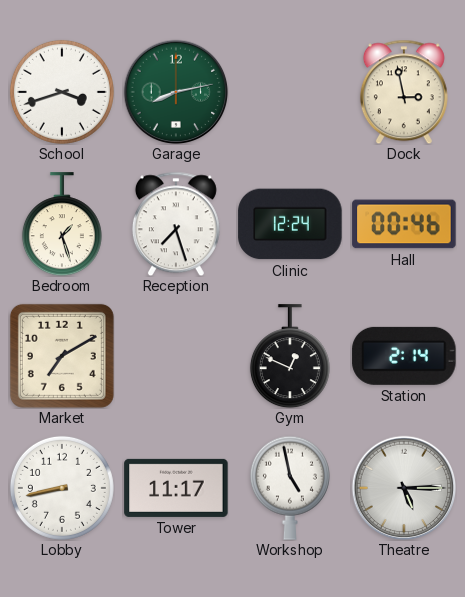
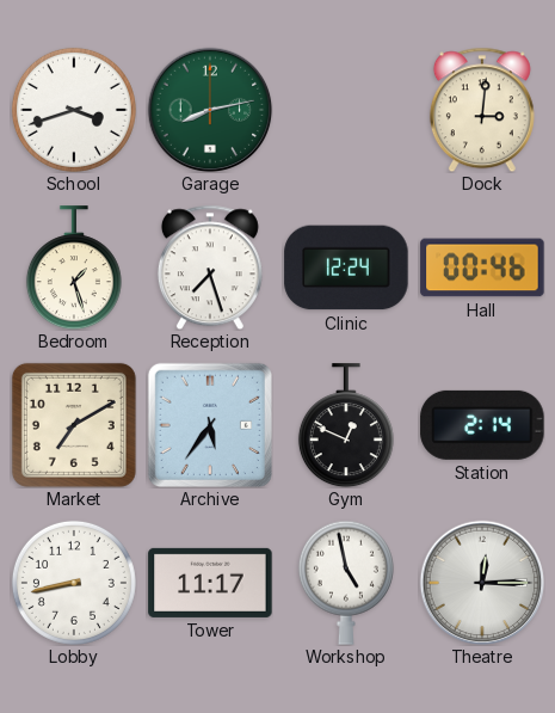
Dock: 2:58 -> 3:01
Archive: none -> 5:36
Theatre: 5:15 -> 12:15
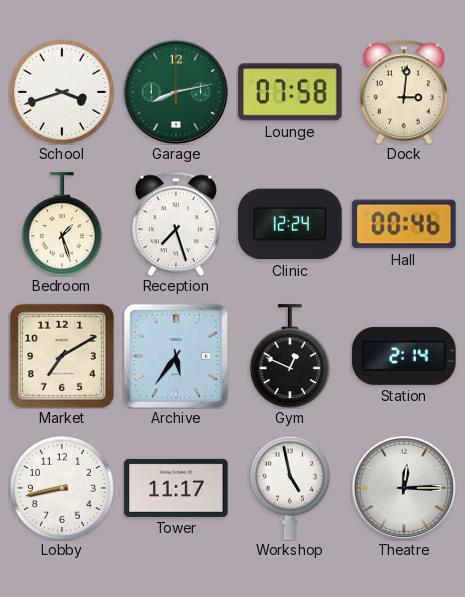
Lounge: none -> 07:58
